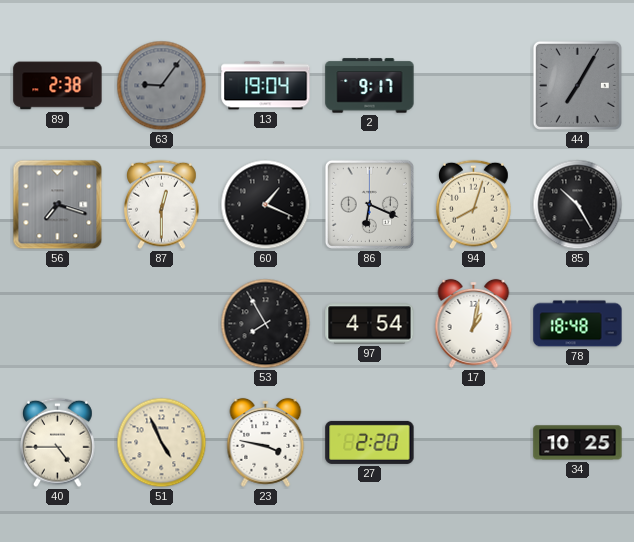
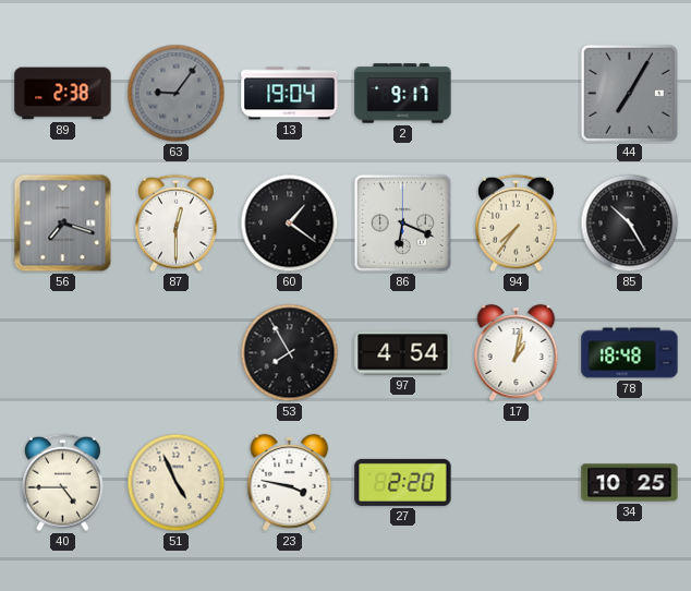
60: 1:19 -> 1:21
94: 8:03 -> 7:36
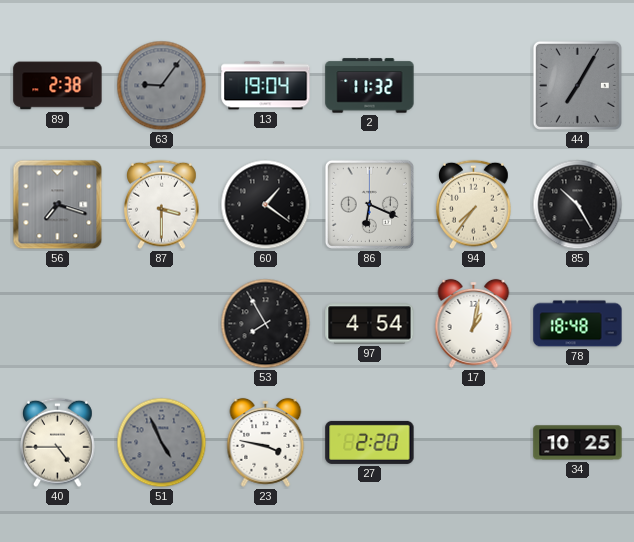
2: 9:17 -> 11:32
87: 12:30 -> 3:30
51 dial: cream -> grey
